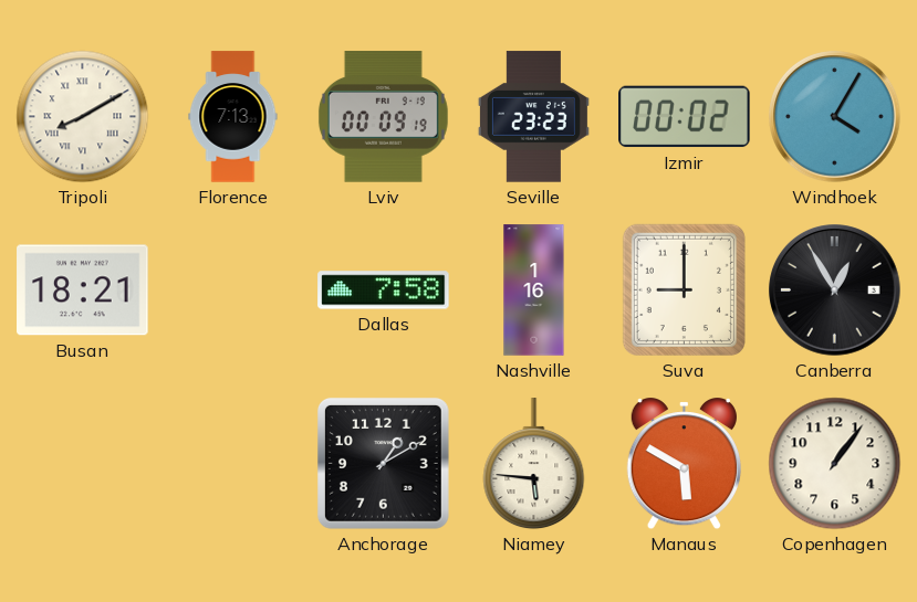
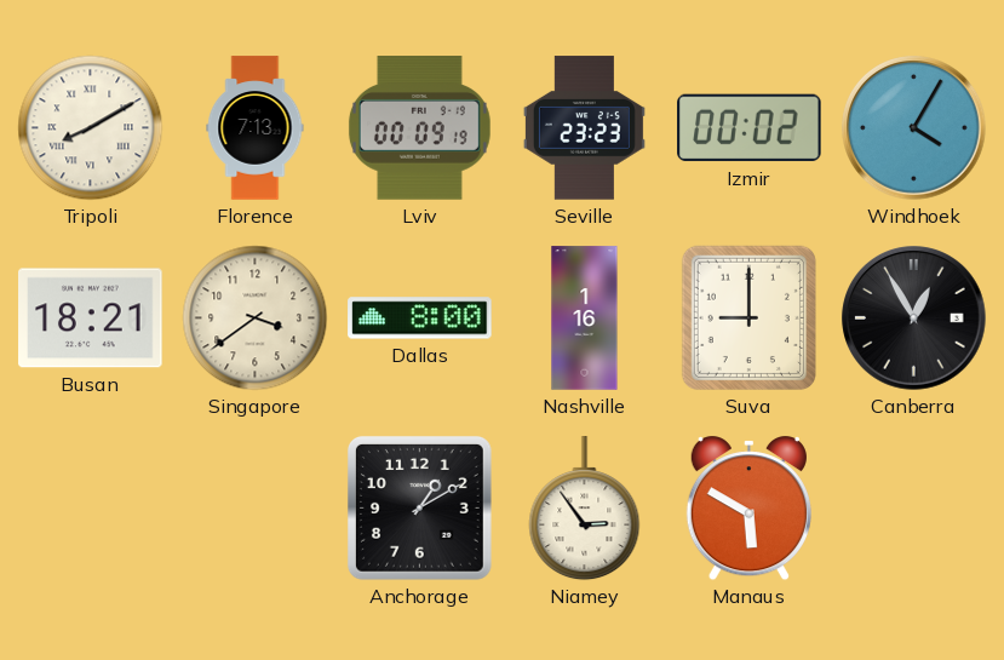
Singapore: none -> 3:39
Dallas: 7:58 -> 8:00
Niamey: 5:46 -> 2:54
Copenhagen: 1:06 -> none
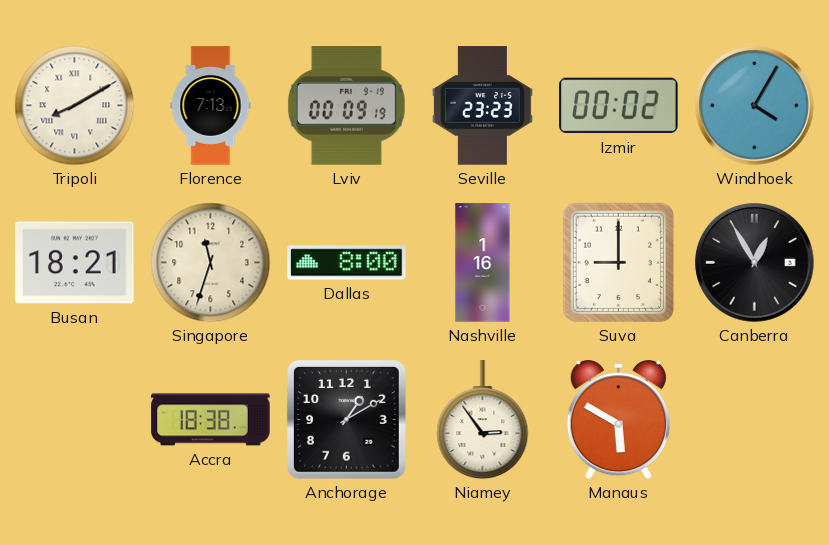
Singapore: 3:39 -> 11:33
Accra: none -> 18:38
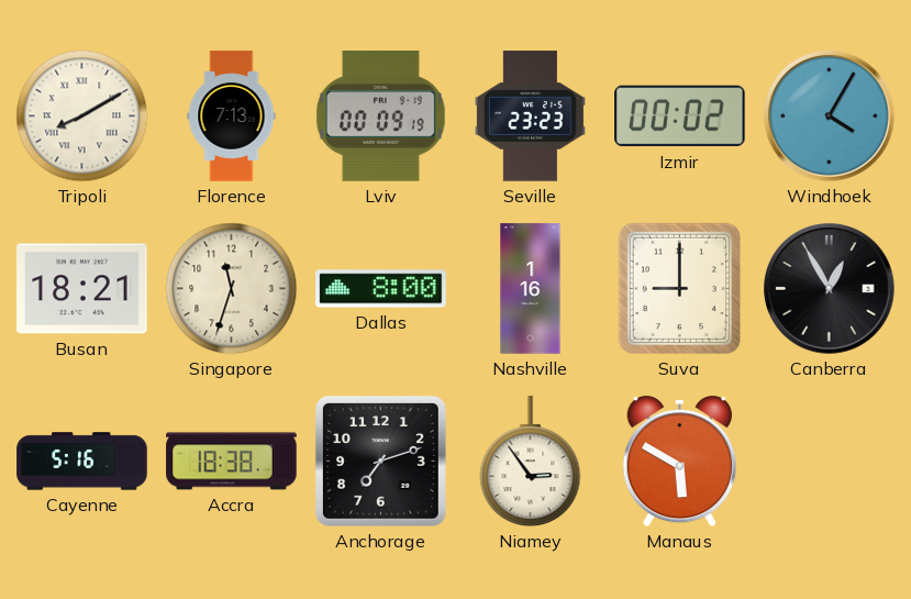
Cayenne: none -> 5:16
Anchorage: 1:10 -> 7:12
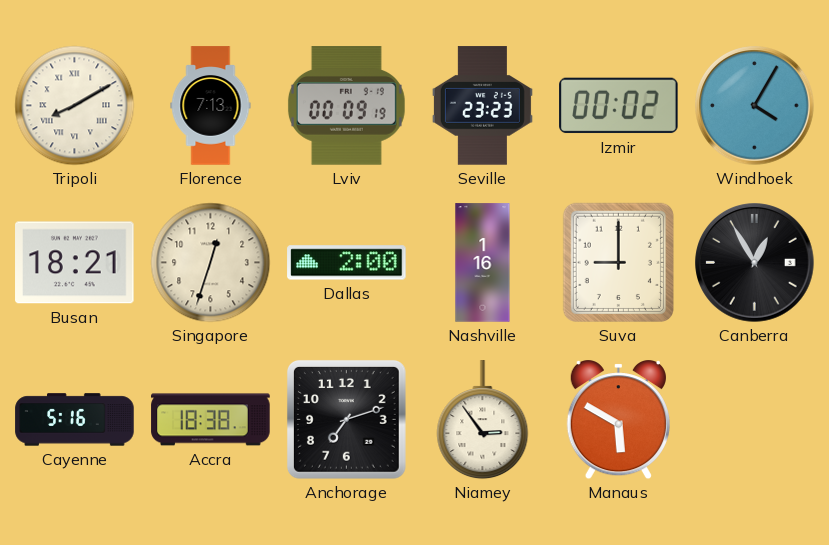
Singapore: 11:33 -> 12:33
Dallas: 8:00 -> 2:00
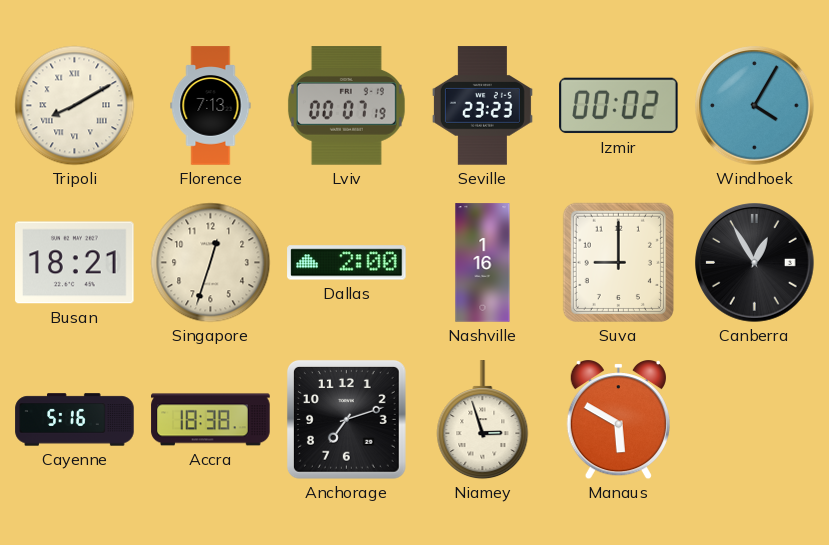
Lviv: 00:09 -> 00:07
Niamey: 2:54 -> 2:57
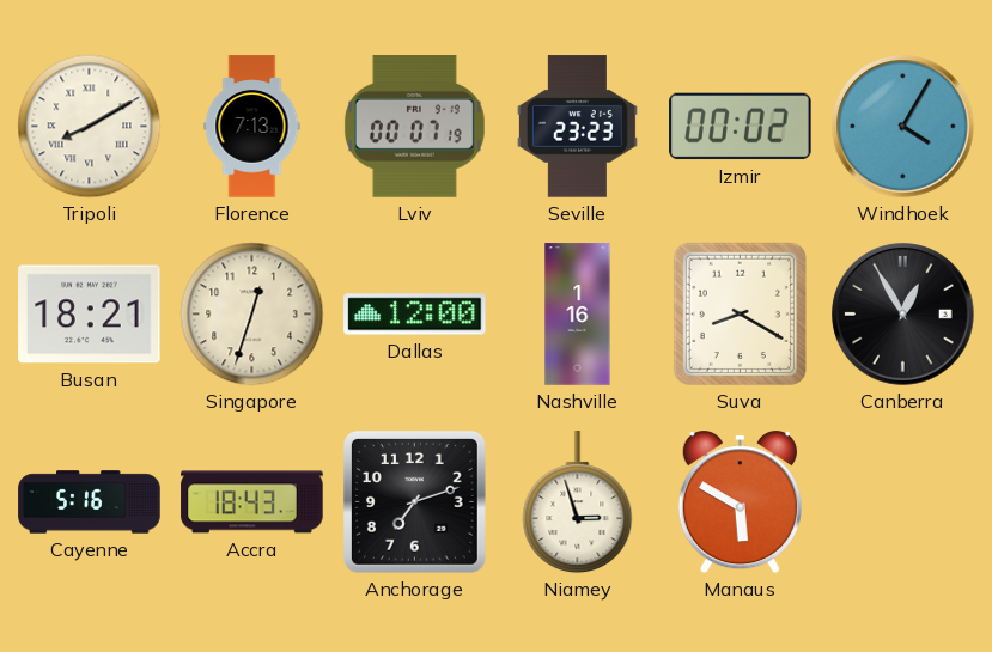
Dallas: 2:00 -> 12:00
Suva: 9:00 -> 8:20
Accra: 18:38 -> 18:43
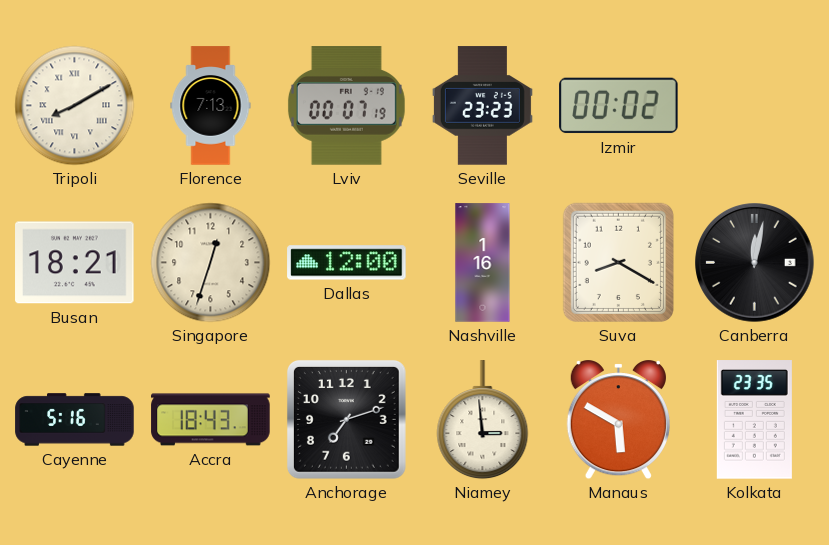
Windhoek: 4:05 -> none
Canberra: 12:55 -> 12:02
Niamey: 2:57 -> 2:59
Kolkata: none -> 23:35
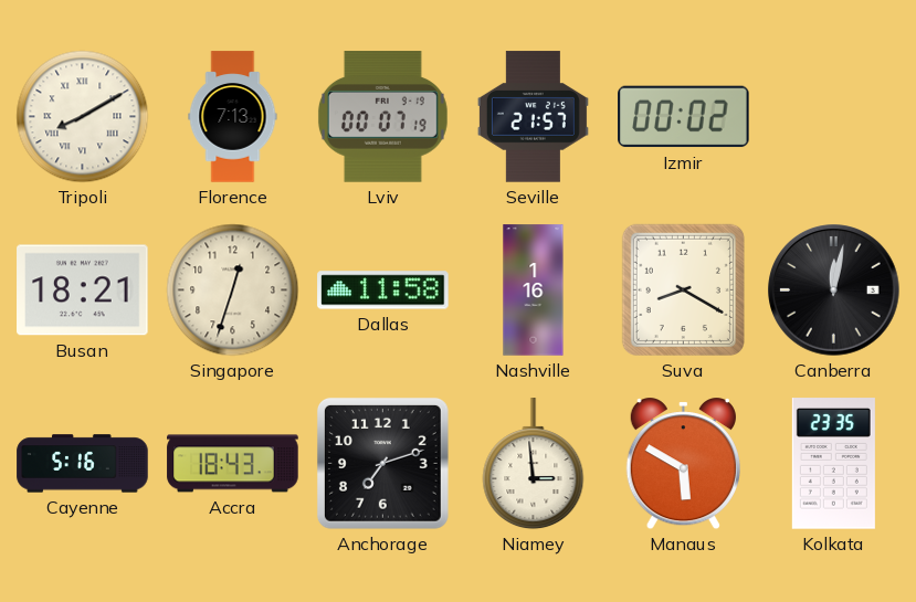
Seville: 23:23 -> 21:57
Dallas: 12:00 -> 11:58
